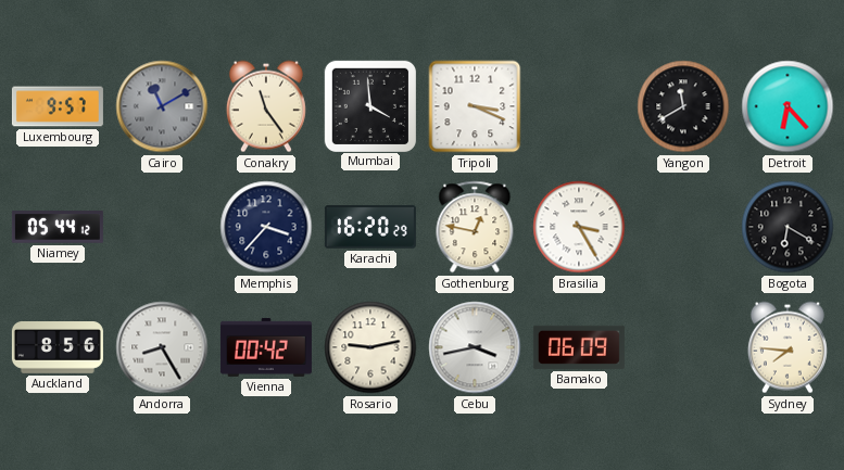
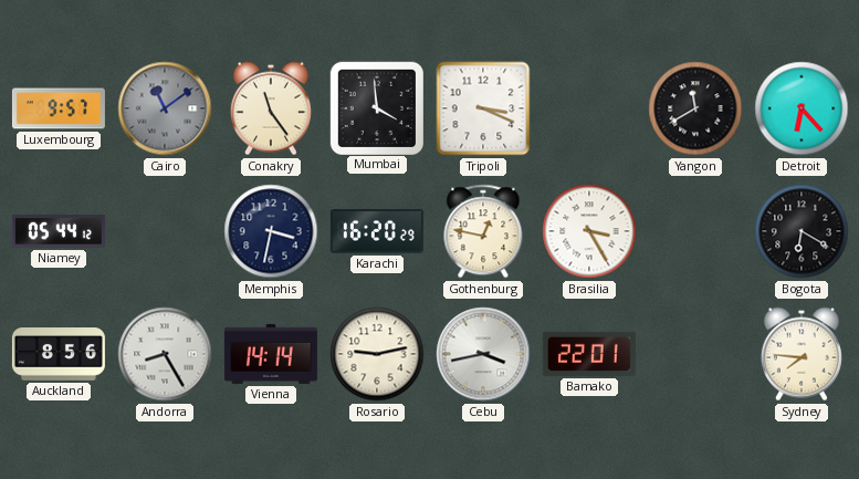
Cairo: 11:10 -> 11:09
Memphis: 3:37 -> 3:32
Vienna: 00:42 -> 14:14
Bamako: 06:09 -> 22:01
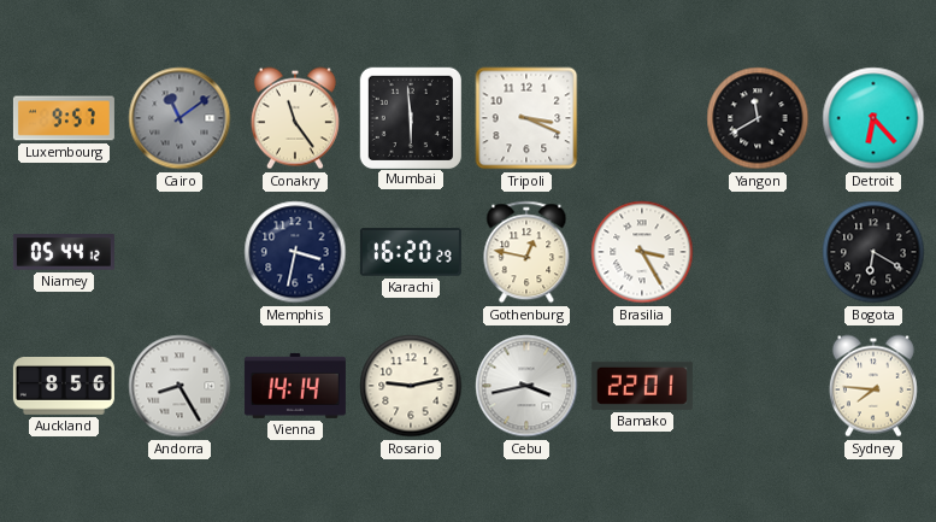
Mumbai: 3:59 -> 5:59
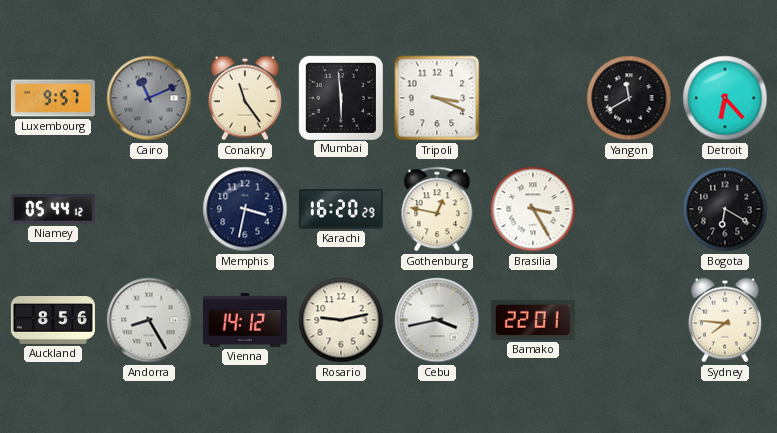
Cairo: 11:09 -> 11:11
Vienna: 14:14 -> 14:12
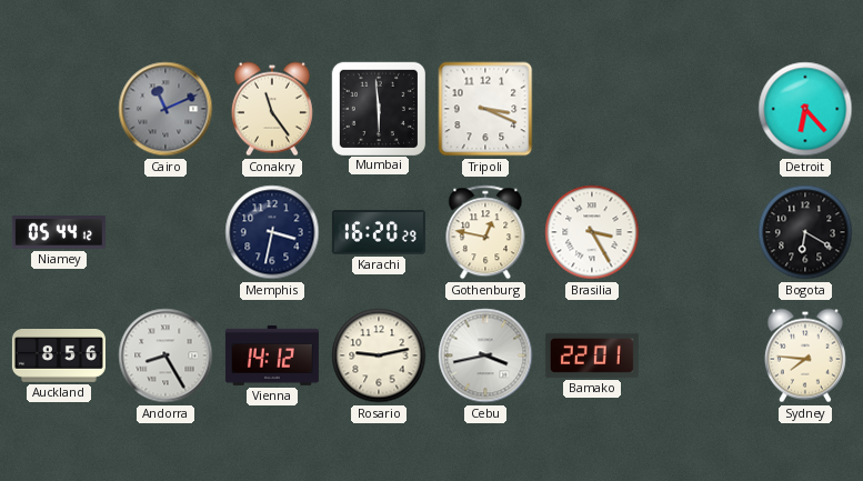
Luxembourg: 9:57 -> none
Yangon: 11:40 -> none
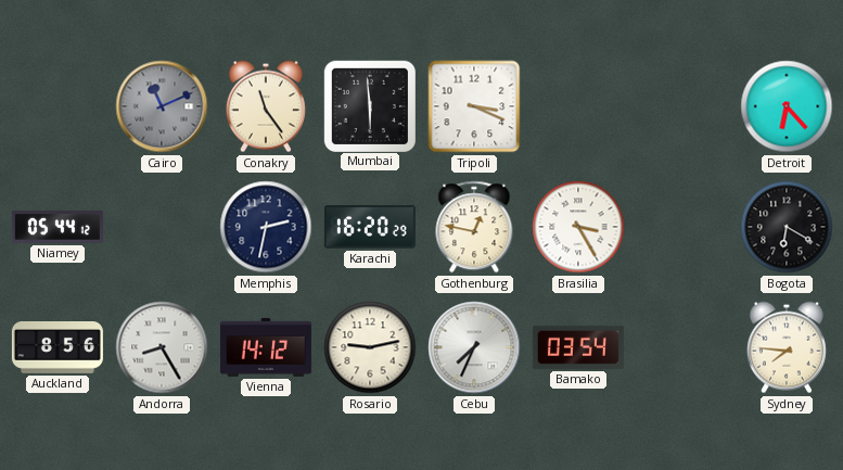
Memphis: 3:32 -> 2:32
Cebu: 3:43 -> 7:34
Bamako: 22:01 -> 03:54
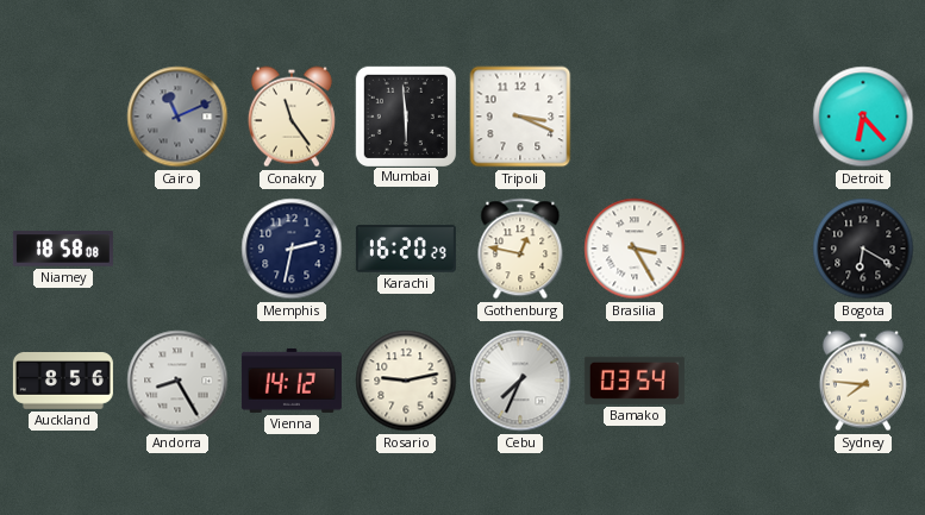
Niamey: 05:44 -> 18:58
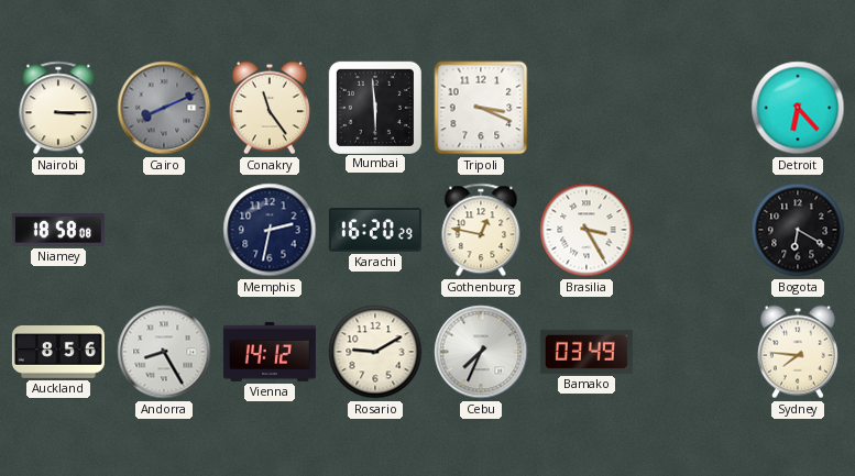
Nairobi: none -> 3:15
Cairo: 11:11 -> 8:11
Rosario: 9:13 -> 9:10
Bamako: 03:54 -> 03:49
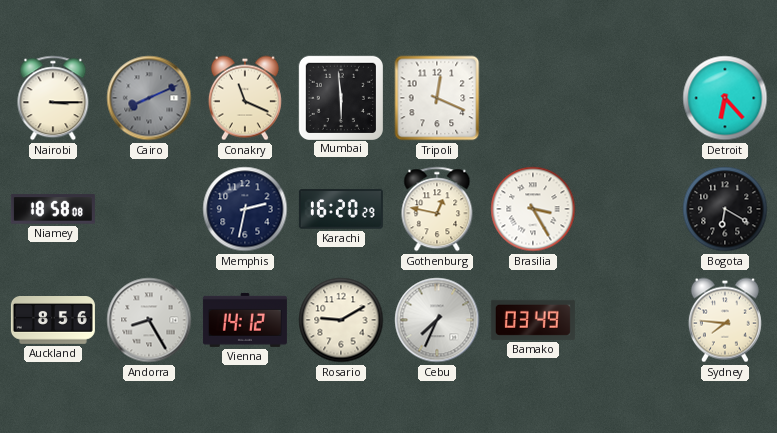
Conakry: 11:24 -> 11:19
Tripoli: 3:19 -> 12:19
